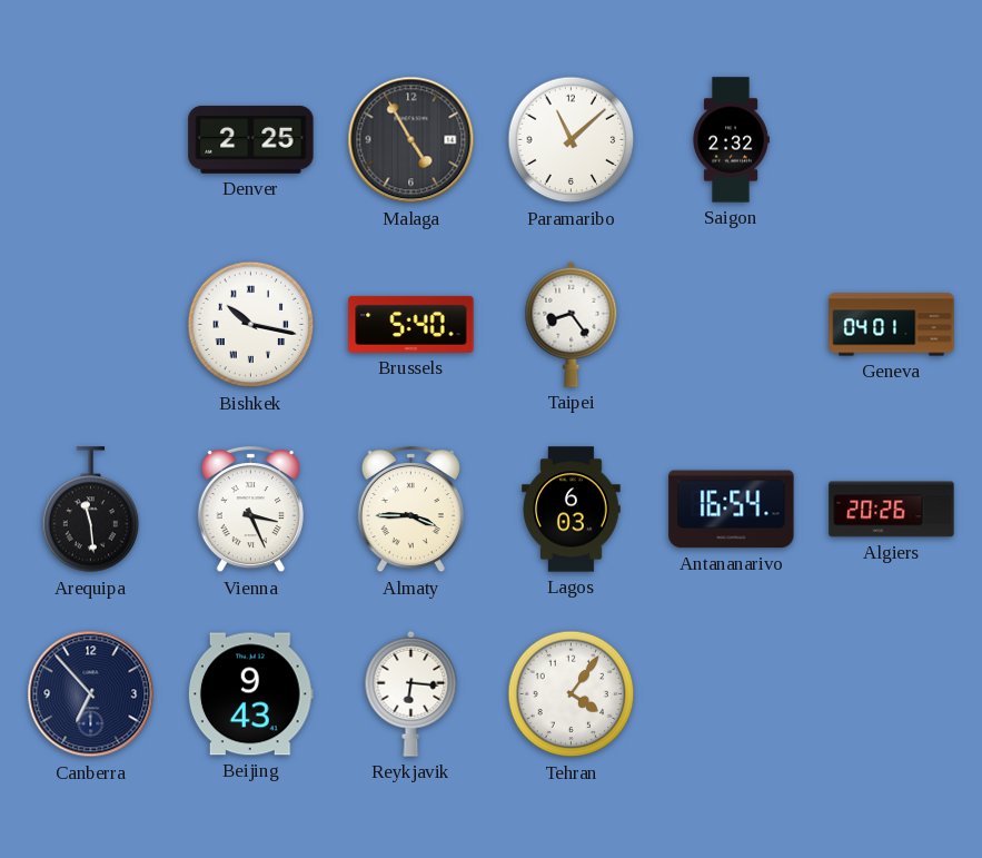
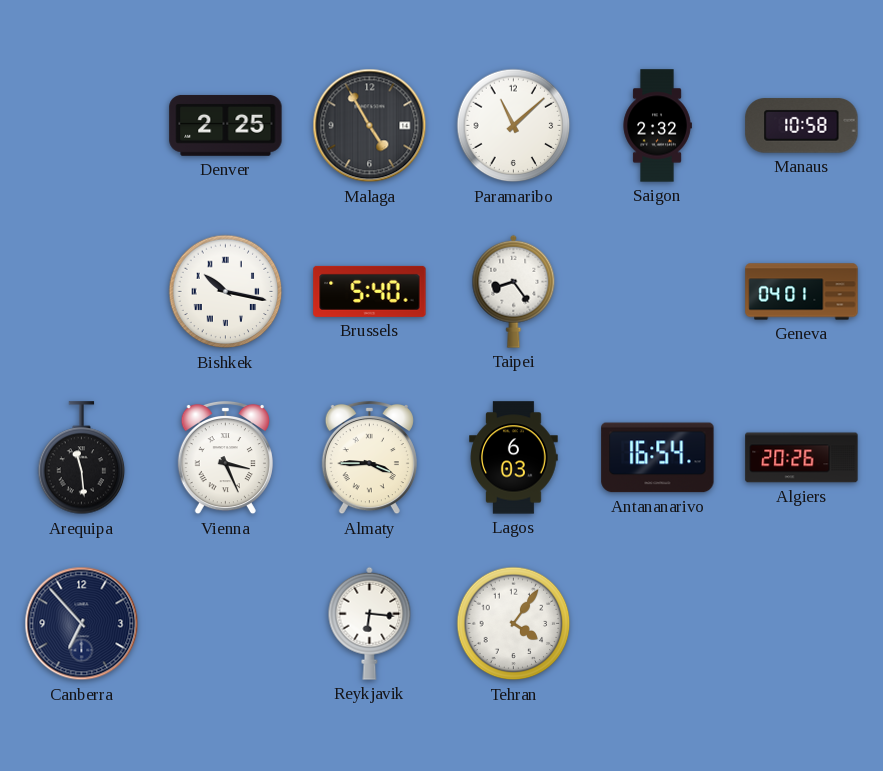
Manaus: none -> 10:58
Beijing: 9:43 -> none
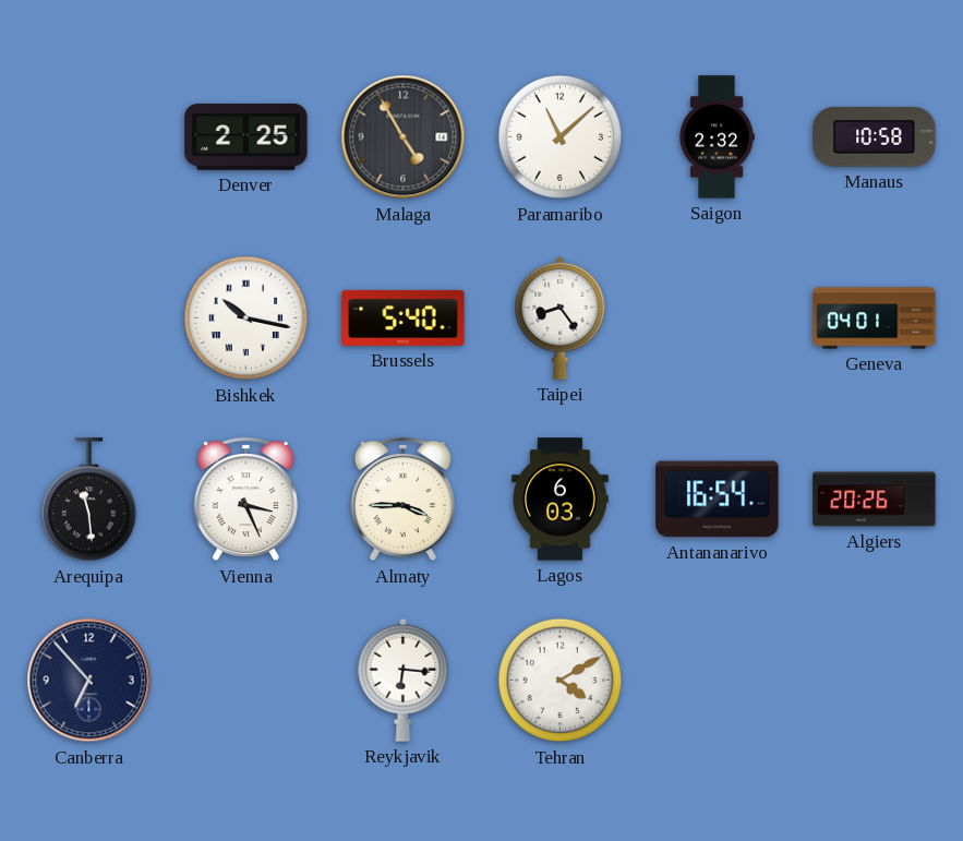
Tehran: 4:06 -> 4:10
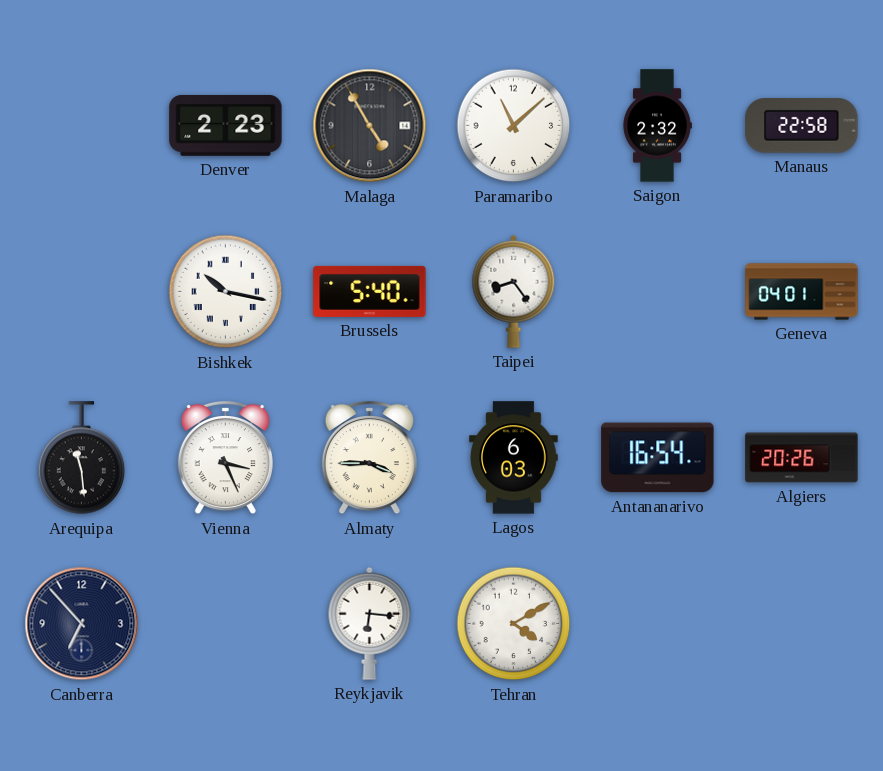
Denver: 2:25 -> 2:23
Manaus: 10:58 -> 22:58
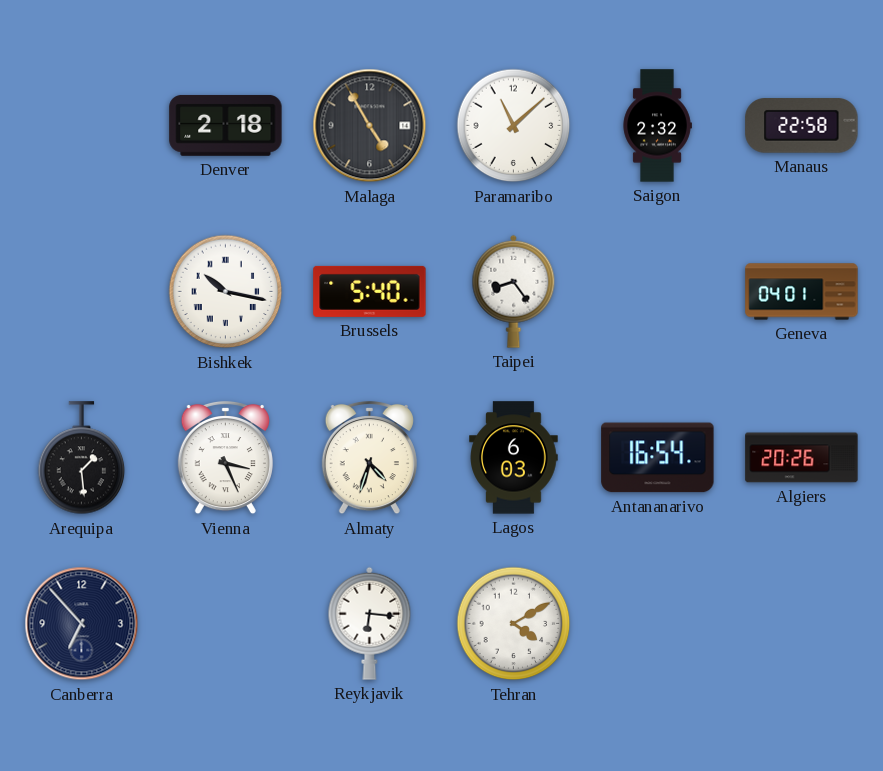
Denver: 2:23 -> 2:18
Arequipa: 11:29 -> 1:29
Almaty: 3:45 -> 4:33
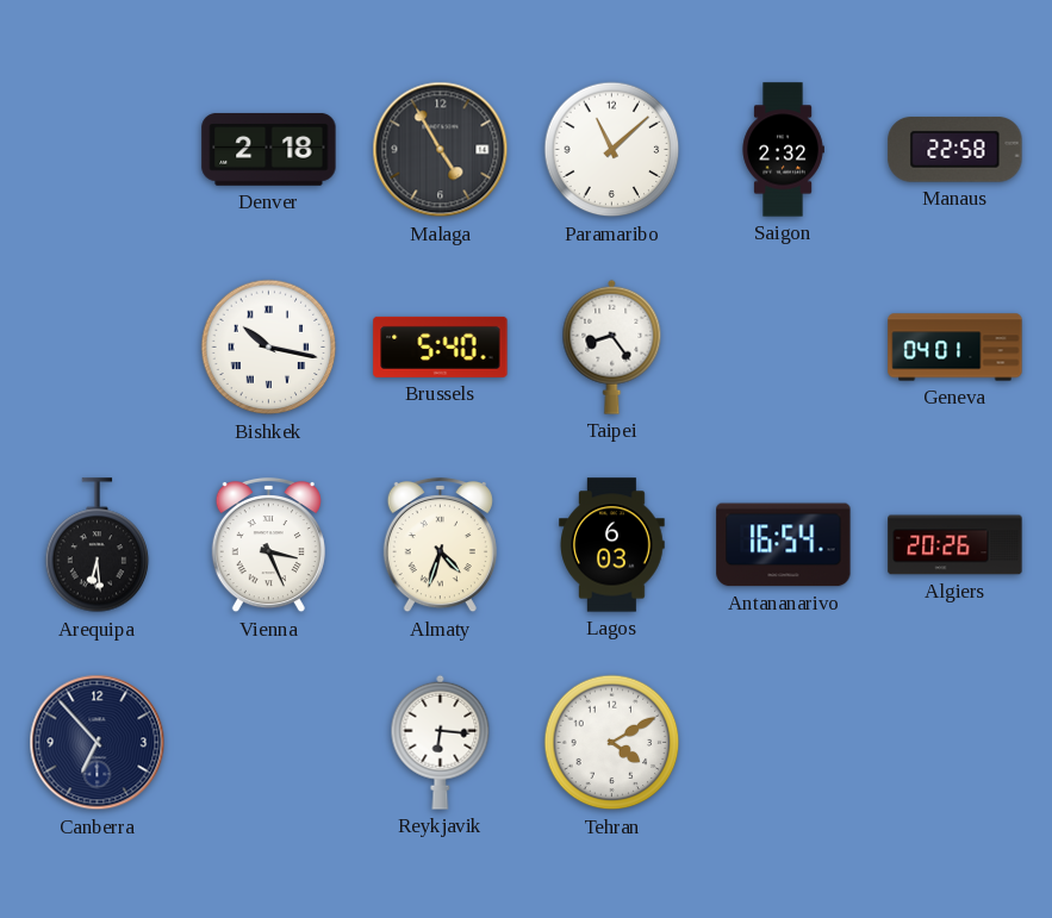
Arequipa: 1:29 -> 6:29
